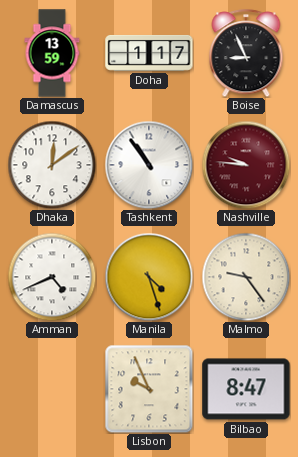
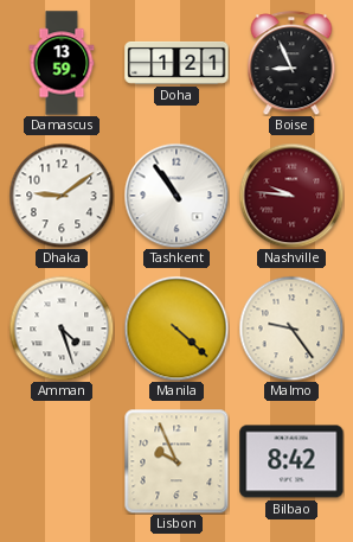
Doha: 1:17 -> 1:21
Dhaka: 12:09 -> 9:09
Amman: 4:41 -> 4:27
Manila: 4:27 -> 4:22
Bilbao: 8:47 -> 8:42
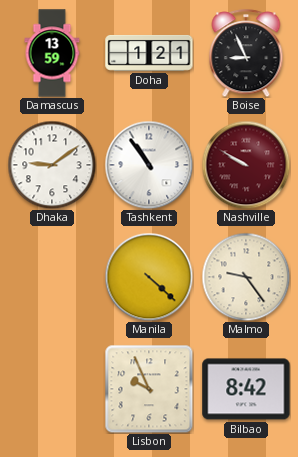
Nashville: 9:46 -> 9:50
Amman: 4:27 -> none
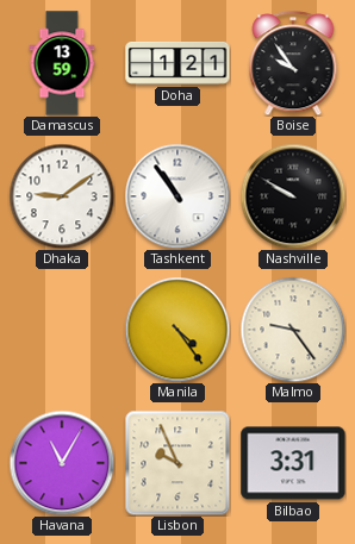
Boise: 8:56 -> 9:54
Nashville dial: burgundy -> black
Manila: 4:22 -> 4:24
Havana: none -> 11:05
Bilbao: 8:42 -> 3:31
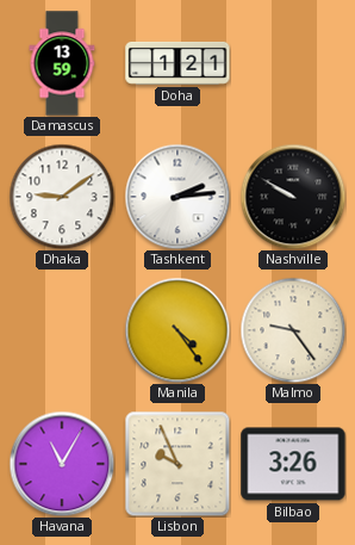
Boise: 9:54 -> none
Tashkent: 10:54 -> 2:14
Bilbao: 3:31 -> 3:26
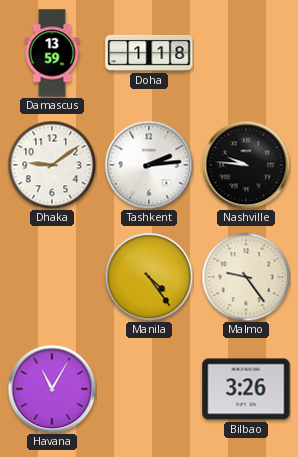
Doha: 1:21 -> 1:18
Nashville: 9:50 -> 9:46
Lisbon: 9:56 -> none
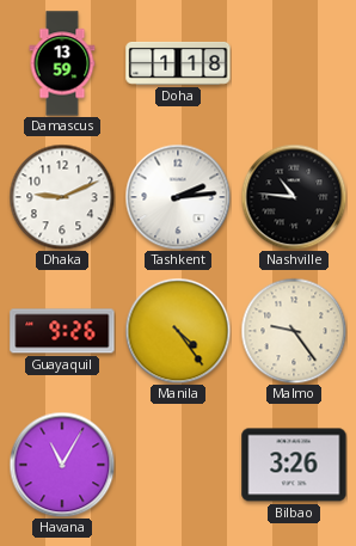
Dhaka: 9:09 -> 9:11
Nashville: 9:46 -> 10:46
Guayaquil: none -> 9:26
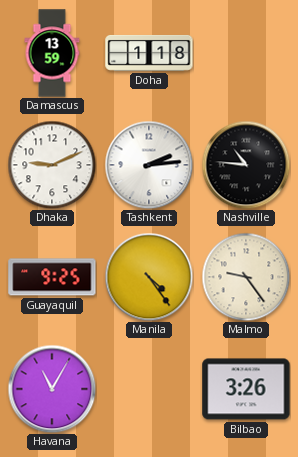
Guayaquil: 9:26 -> 9:25
